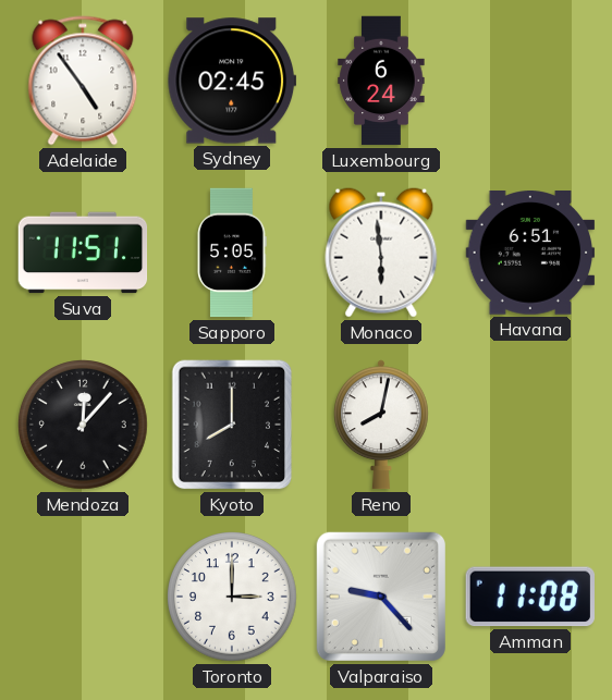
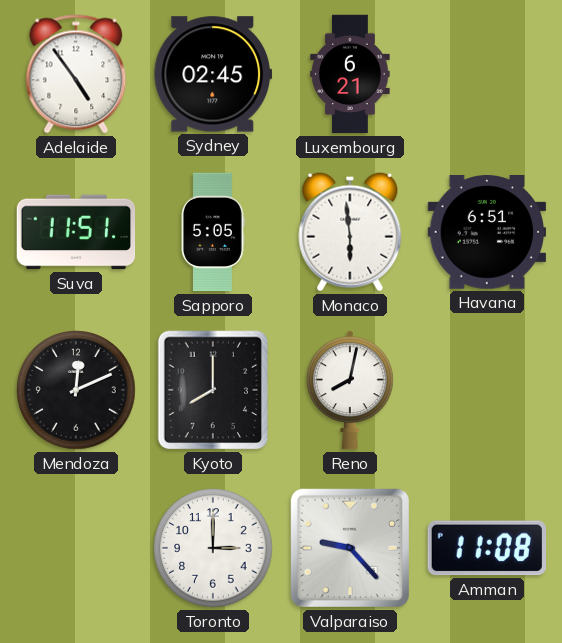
Luxembourg: 6:24 -> 6:21
Mendoza: 12:07 -> 12:11
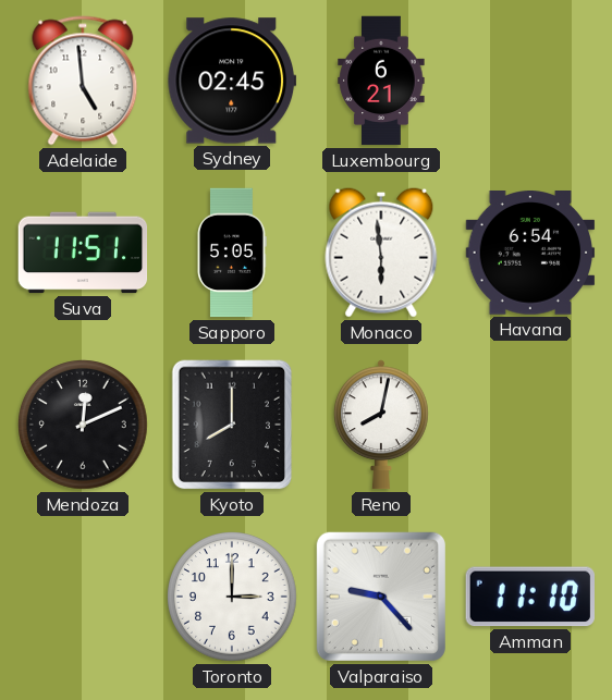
Adelaide: 4:54 -> 4:59
Havana: 6:51 -> 6:54
Amman: 11:08 -> 11:10
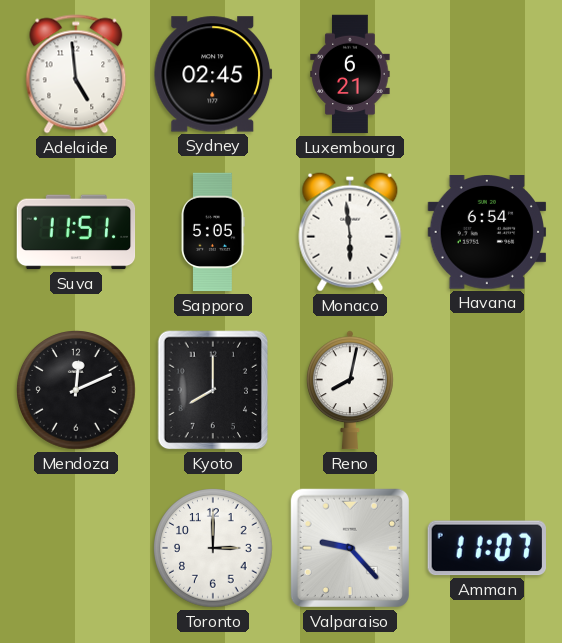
Amman: 11:10 -> 11:07
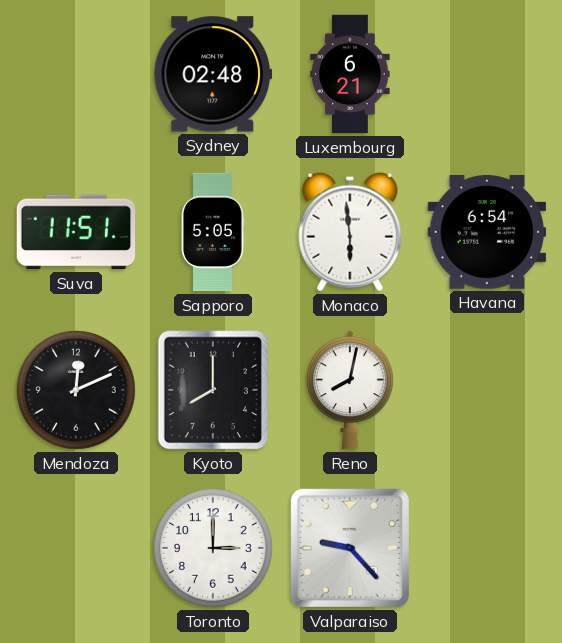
Adelaide: 4:59 -> none
Sydney: 02:45 -> 02:48
Amman: 11:07 -> none
